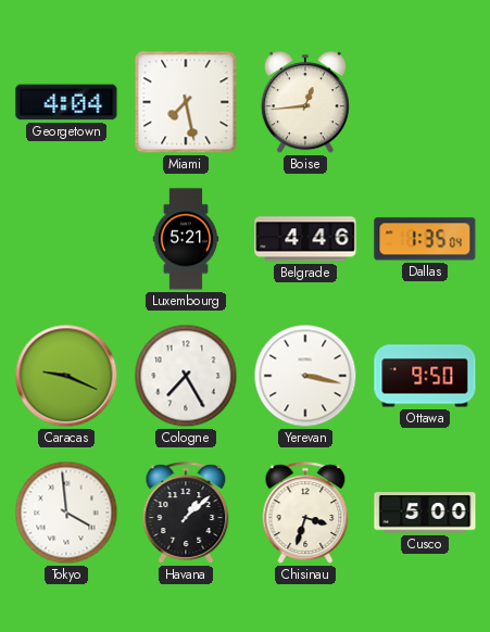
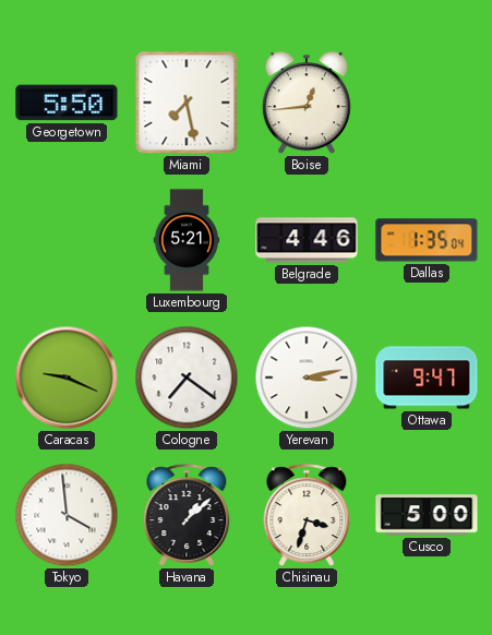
Georgetown: 4:04 -> 5:50
Cologne: 7:25 -> 7:21
Yerevan: 3:17 -> 3:13
Ottawa: 9:50 -> 9:47
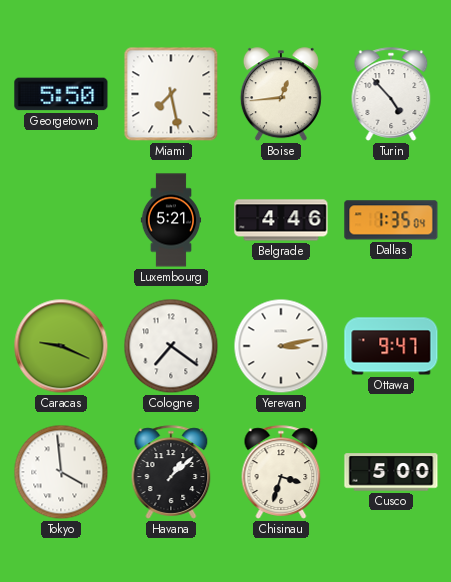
Turin: none -> 4:53
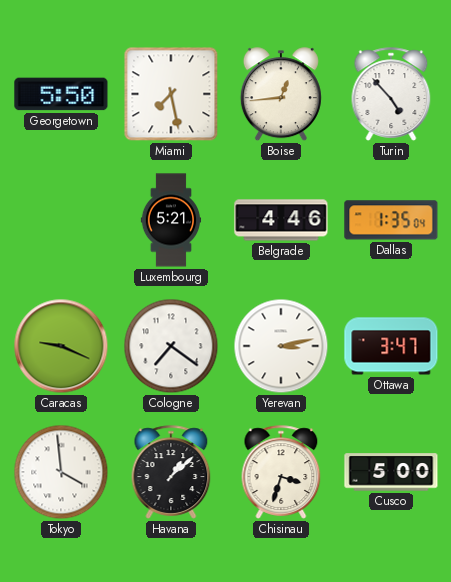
Ottawa: 9:47 -> 3:47
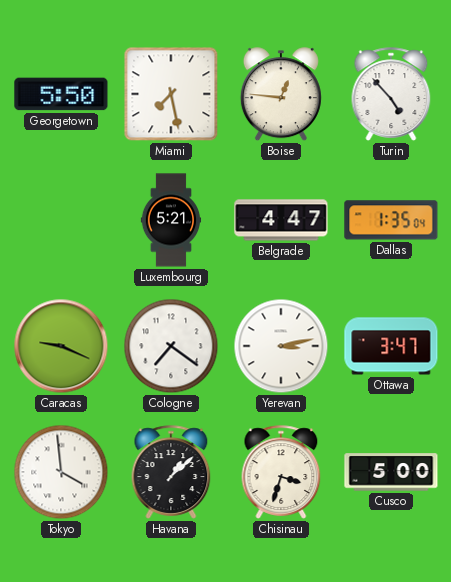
Boise: 12:44 -> 12:46
Belgrade: 4:46 -> 4:47
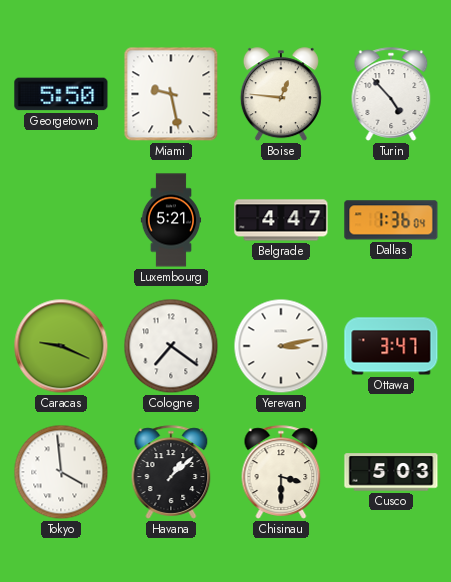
Miami: 7:28 -> 9:28
Dallas: 1:35 -> 1:36
Chisinau: 3:33 -> 3:30
Cusco: 5:00 -> 5:03
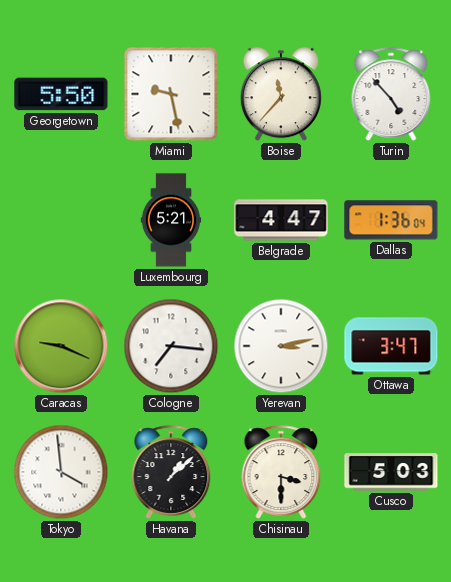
Boise: 12:46 -> 11:37
Cologne: 7:21 -> 7:16
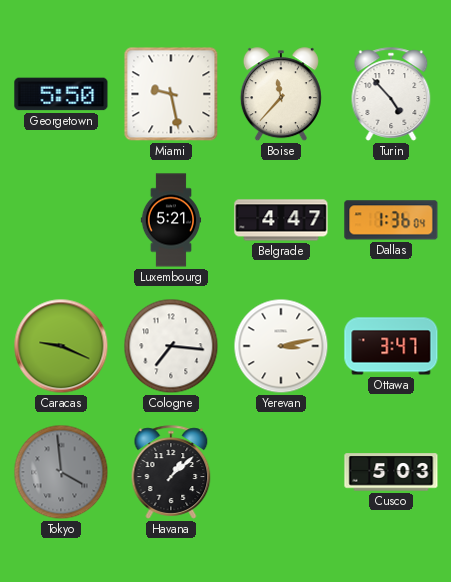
Tokyo dial: white -> grey
Chisinau: 3:30 -> none
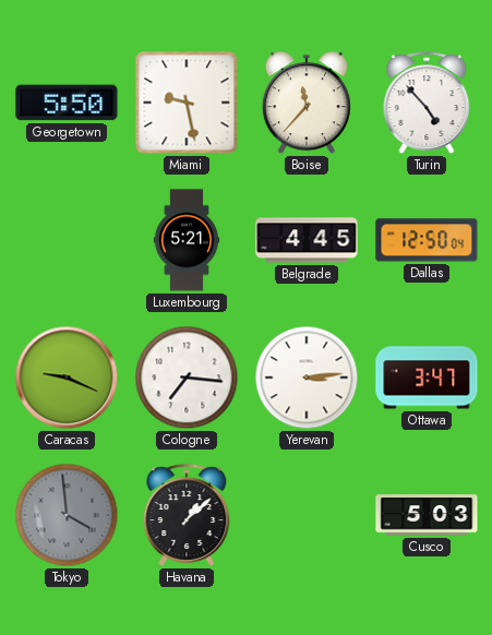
Belgrade: 4:47 -> 4:45
Dallas: 1:36 -> 12:50
Yerevan: 3:13 -> 3:14
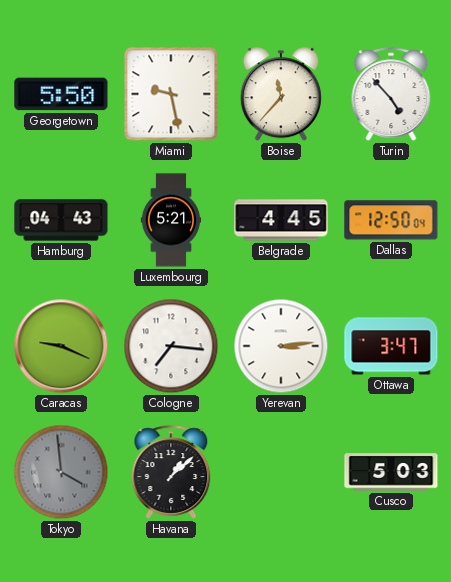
Hamburg: none -> 04:43
